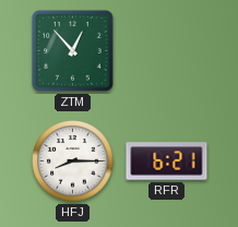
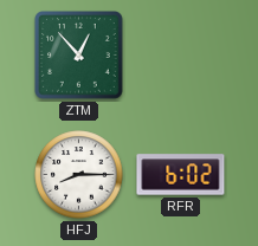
RFR: 6:21 -> 6:02
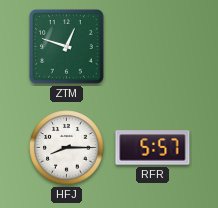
ZTM: 12:53 -> 12:48
RFR: 6:02 -> 5:57
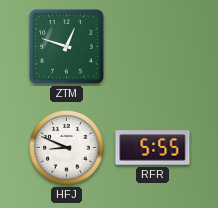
HFJ: 8:15 -> 8:49
RFR: 5:57 -> 5:55
